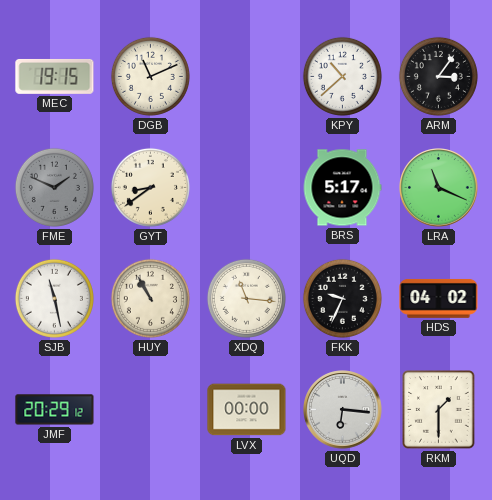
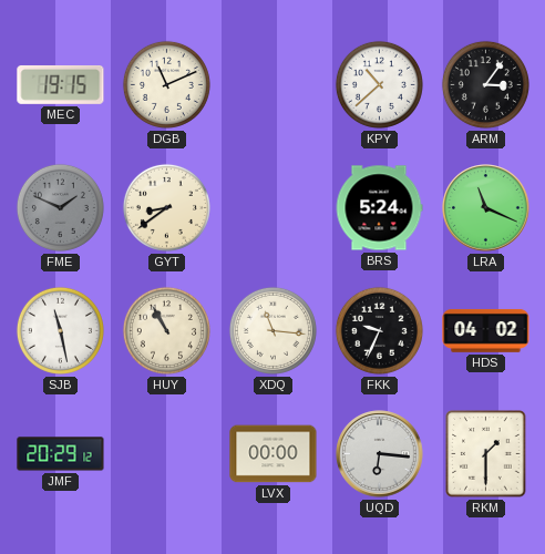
BRS: 5:17 -> 5:24
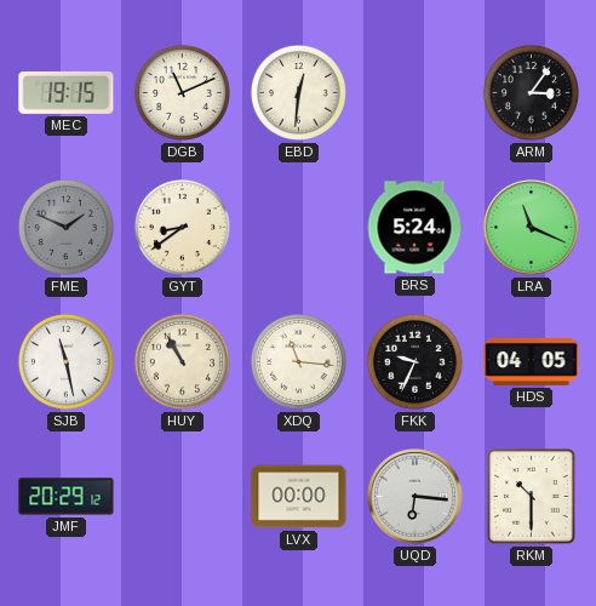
EBD: none -> 12:31
KPY: 10:38 -> none
HDS: 04:02 -> 04:05
RKM: 1:30 -> 10:30
